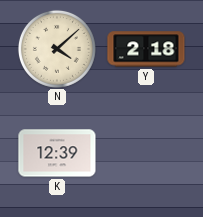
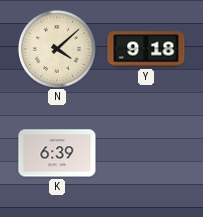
Y: 2:18 -> 9:18
K: 12:39 -> 6:39
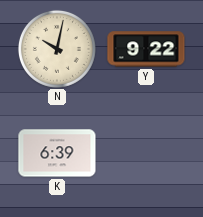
N: 4:08 -> 10:02
Y: 9:18 -> 9:22
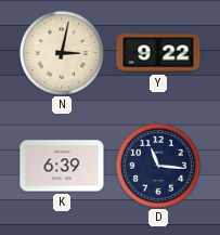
N: 10:02 -> 3:02
D: none -> 11:16
